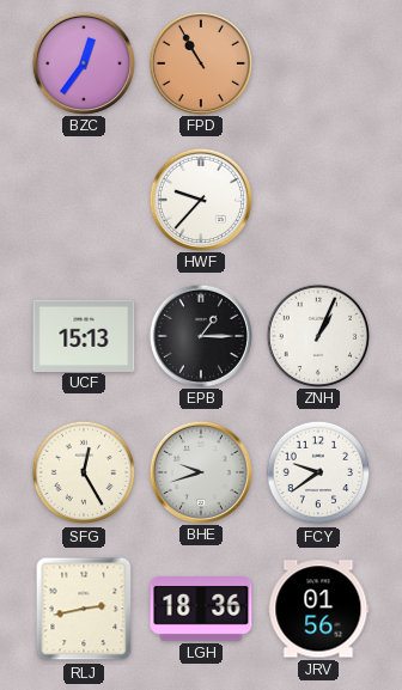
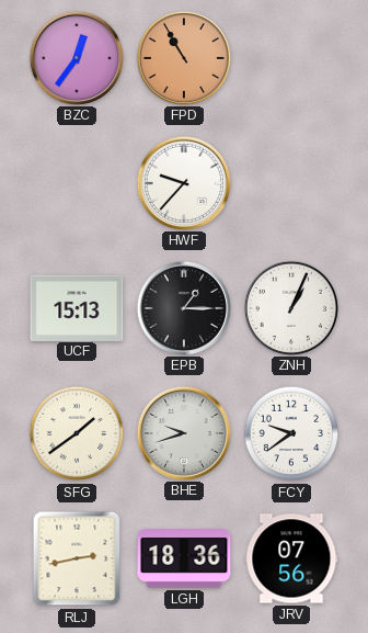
SFG: 12:25 -> 1:39
JRV: 01:56 -> 07:56
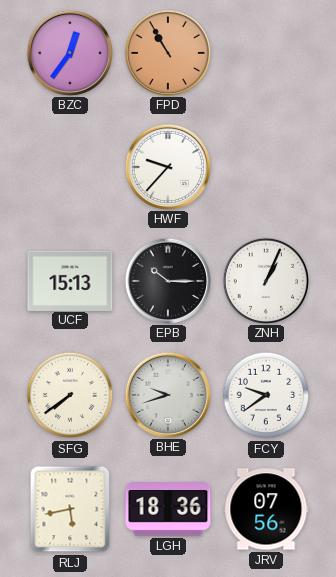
EPB: 1:15 -> 10:15
SFG: 1:39 -> 7:39
RLJ: 2:43 -> 5:43
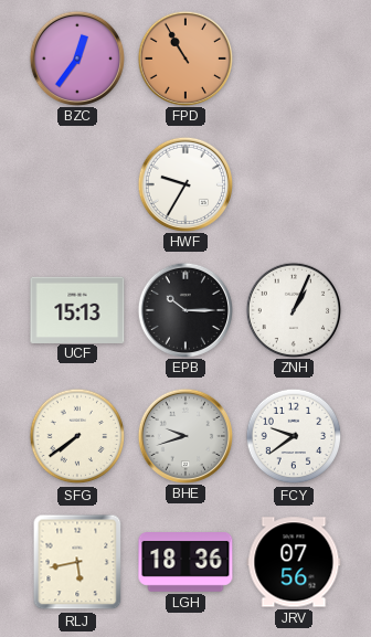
HWF: 9:37 -> 9:35
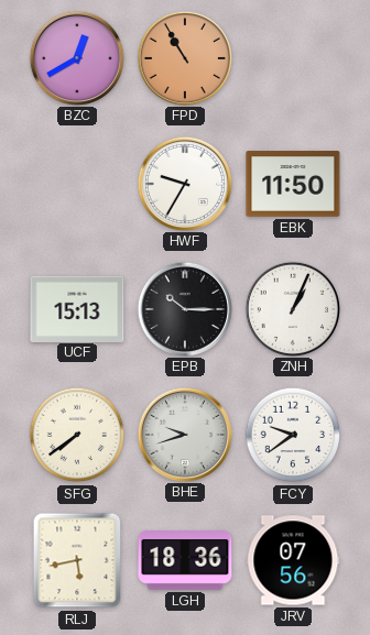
BZC: 12:36 -> 12:40
EBK: none -> 11:50
